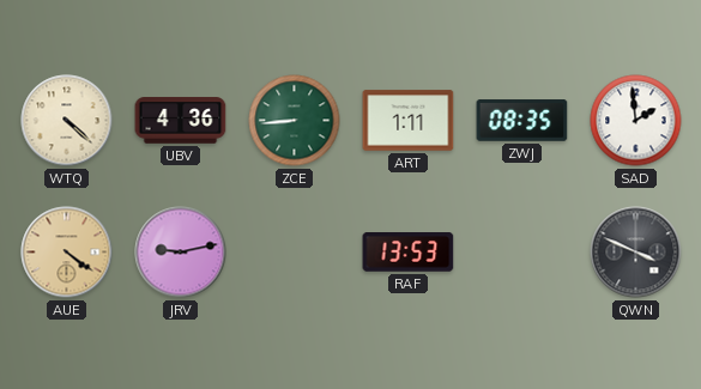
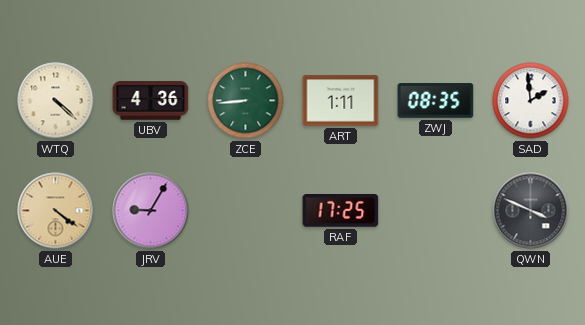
JRV: 9:13 -> 9:05
RAF: 13:53 -> 17:25
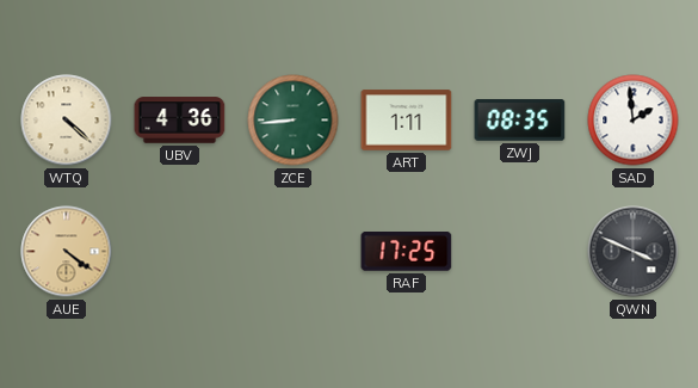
JRV: 9:05 -> none
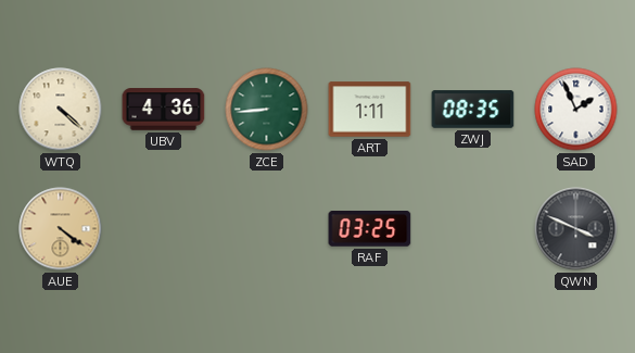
SAD: 1:59 -> 1:56
RAF: 17:25 -> 03:25
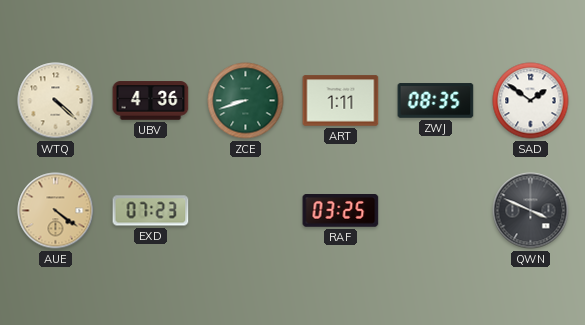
ZCE: 8:44 -> 8:42
SAD: 1:56 -> 1:51
EXD: none -> 07:23
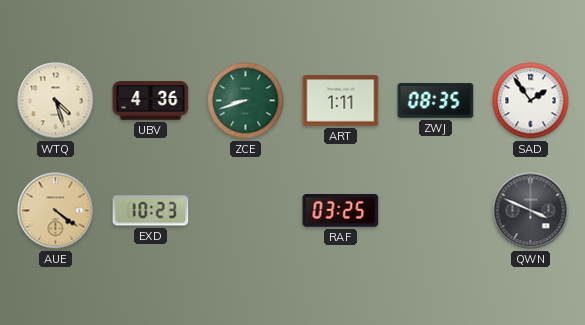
WTQ: 4:22 -> 4:27
SAD: 1:51 -> 1:54
EXD: 07:23 -> 10:23
